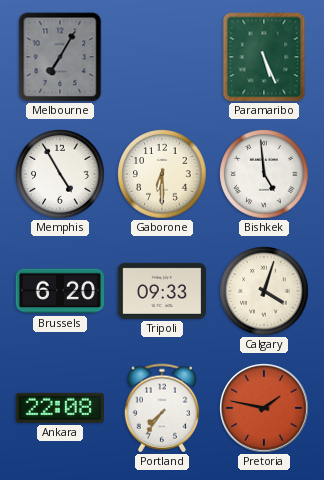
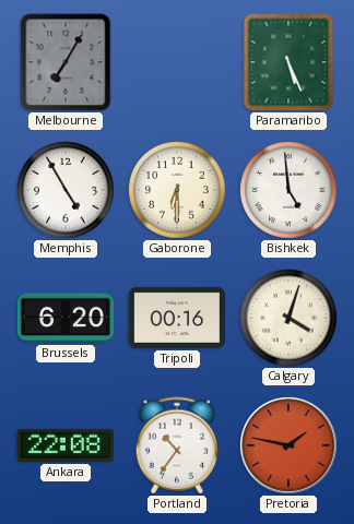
Tripoli: 09:33 -> 00:16
Portland: 7:36 -> 10:36
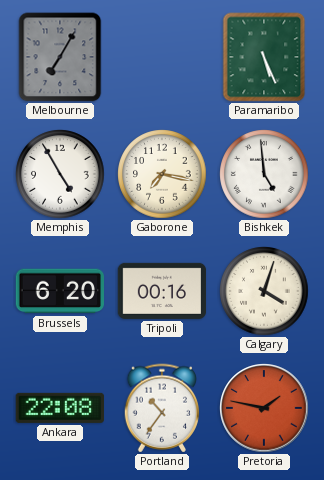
Gaborone: 6:30 -> 7:17
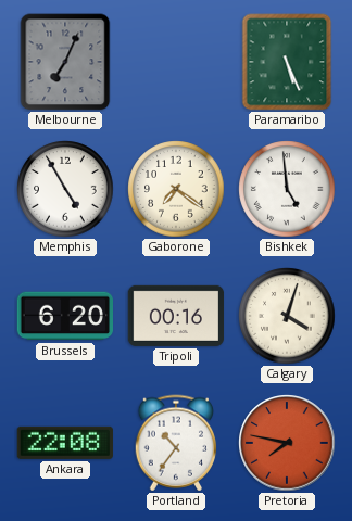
Melbourne: 7:05 -> 7:04
Gaborone: 7:17 -> 7:21
Pretoria: 1:47 -> 7:47
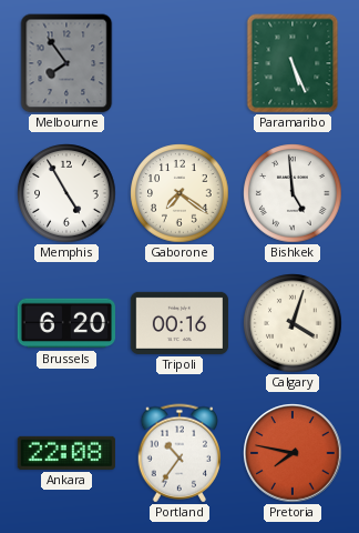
Melbourne: 7:04 -> 7:54
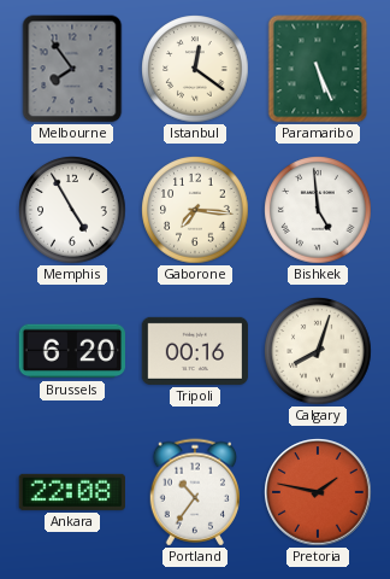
Istanbul: none -> 12:21
Gaborone: 7:21 -> 7:16
Calgary: 4:03 -> 8:03
Pretoria: 7:47 -> 1:47
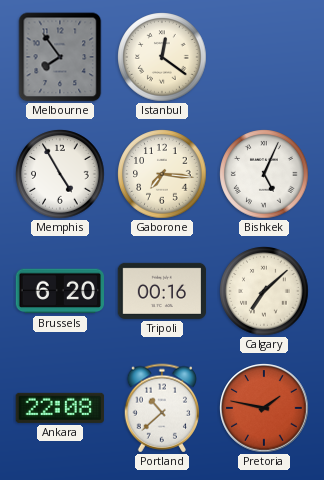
Paramaribo: 5:26 -> none
Bishkek: 4:59 -> 5:04
Calgary: 8:03 -> 7:08
Portland: 10:36 -> 10:38
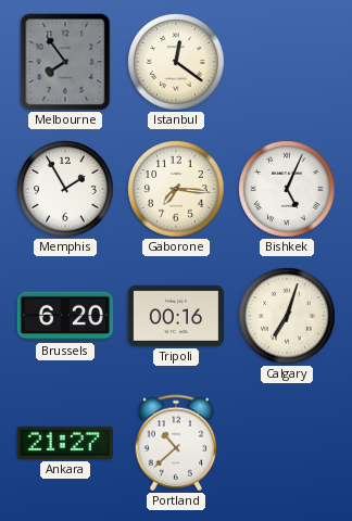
Memphis: 4:55 -> 1:55
Calgary: 7:08 -> 7:03
Ankara: 22:08 -> 21:27
Pretoria: 1:47 -> none
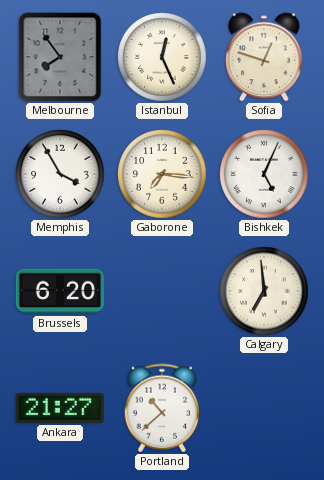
Istanbul: 12:21 -> 12:26
Sofia: none -> 12:48
Memphis: 1:55 -> 3:55
Tripoli: 00:16 -> none
Calgary: 7:03 -> 6:59
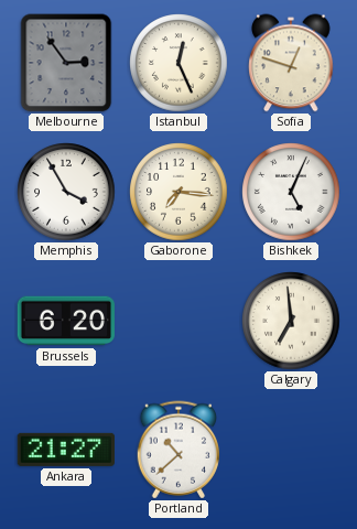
Melbourne: 7:54 -> 2:54
